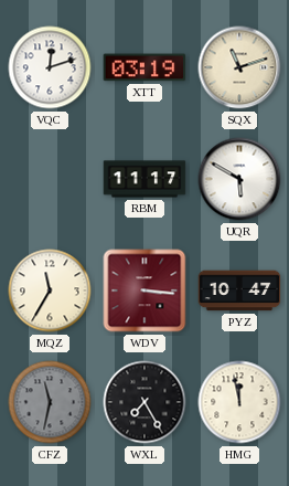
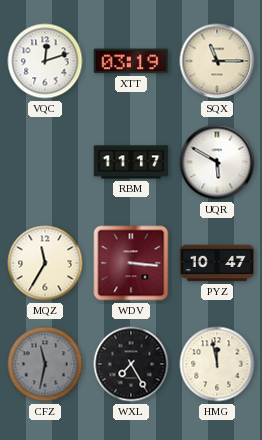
SQX: 11:12 -> 11:15
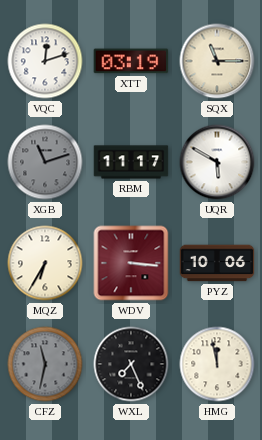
XGB: none -> 11:12
MQZ: 11:35 -> 6:35
PYZ: 10:47 -> 10:06
WXL: 7:25 -> 7:26
